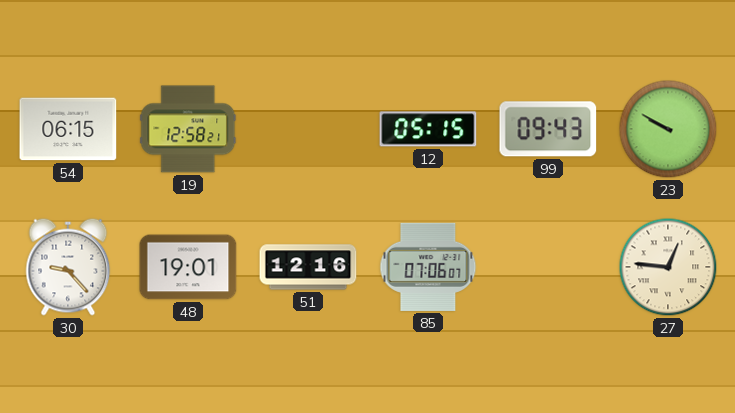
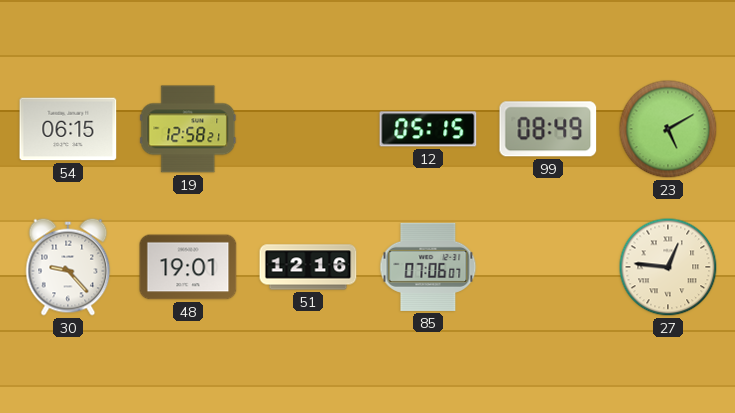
99: 09:43 -> 08:49
23: 9:50 -> 5:10
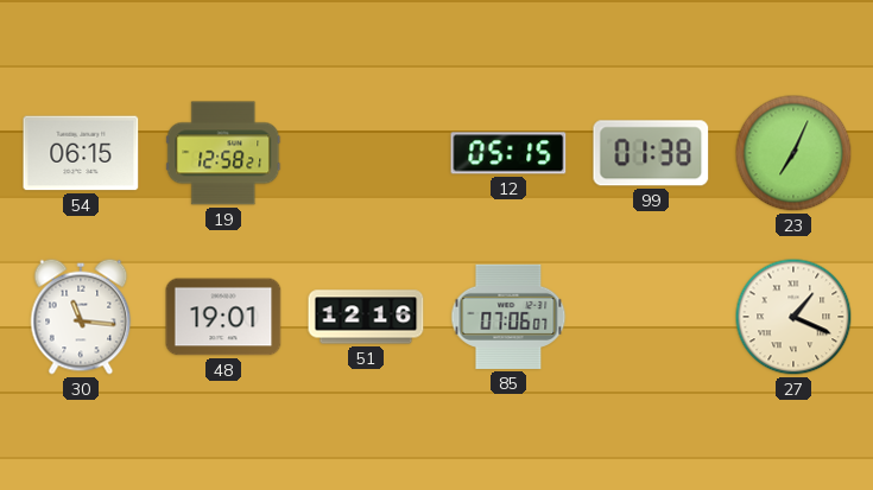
99: 08:49 -> 01:38
23: 5:10 -> 7:04
30: 9:23 -> 11:16
27: 12:46 -> 1:19
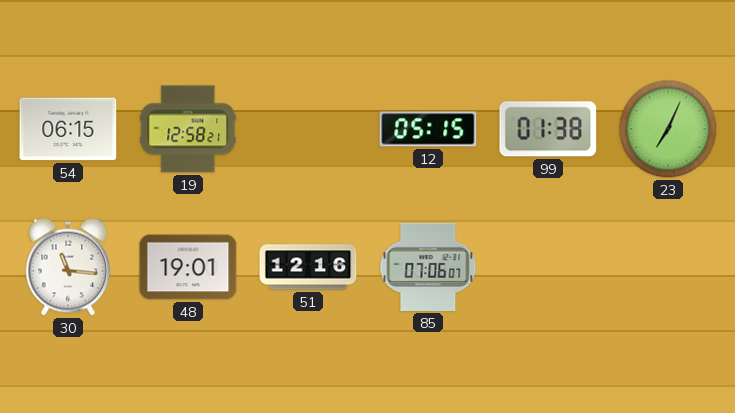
27: 1:19 -> none
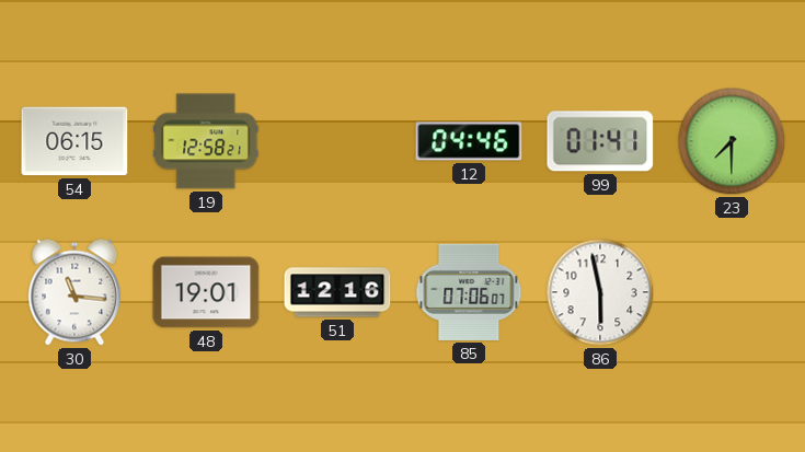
12: 05:15 -> 04:46
99: 01:38 -> 01:41
23: 7:04 -> 7:30
86: none -> 5:58
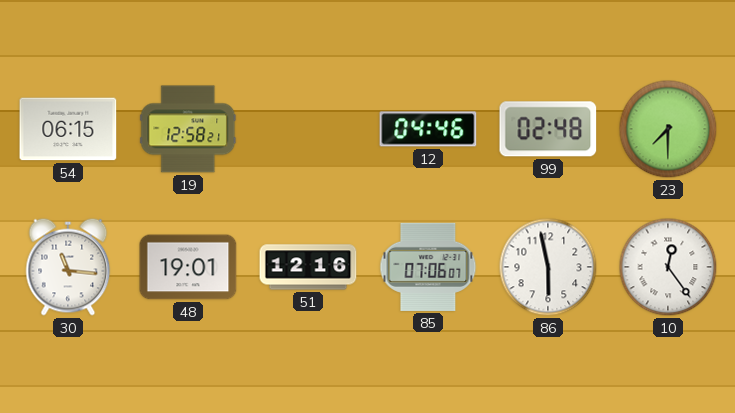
99: 01:41 -> 02:48
10: none -> 12:24
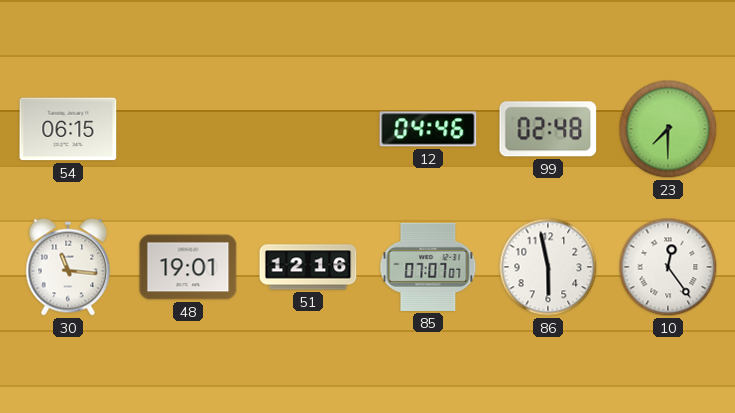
19: 12:58 -> none
85: 07:06 -> 07:07
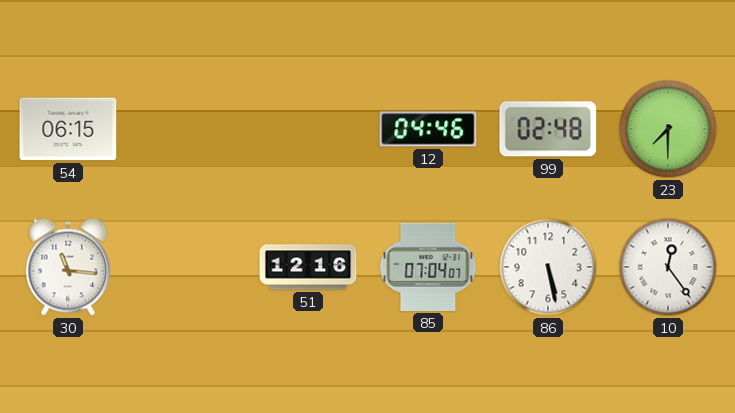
48: 19:01 -> none
85: 07:07 -> 07:04
86: 5:58 -> 5:28
